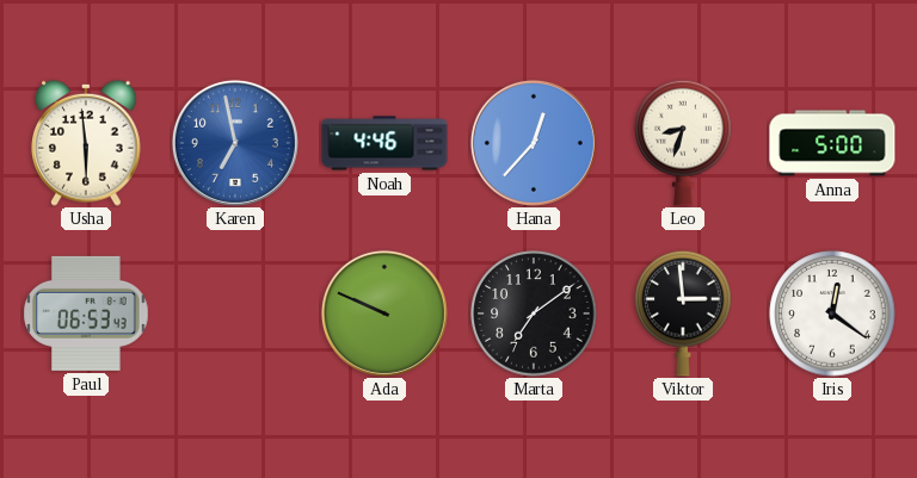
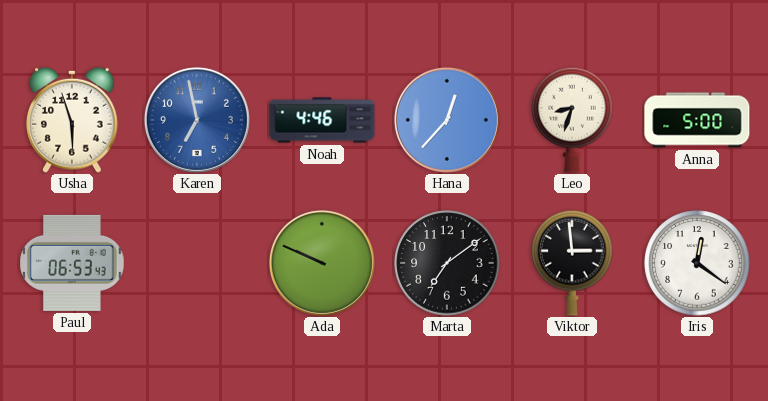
Usha: 5:59 -> 5:57
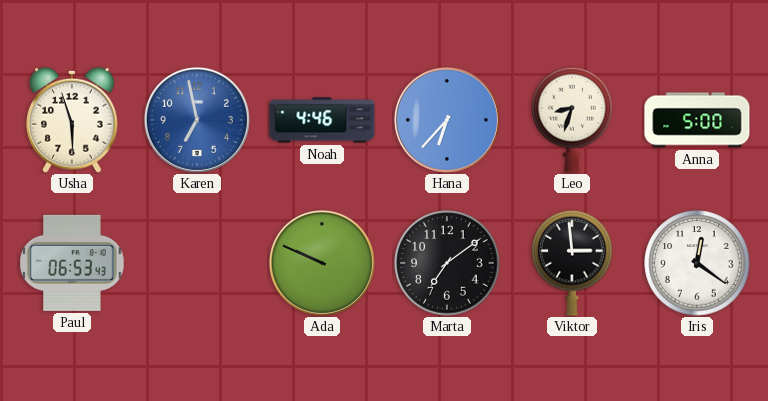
Hana: 12:37 -> 6:37
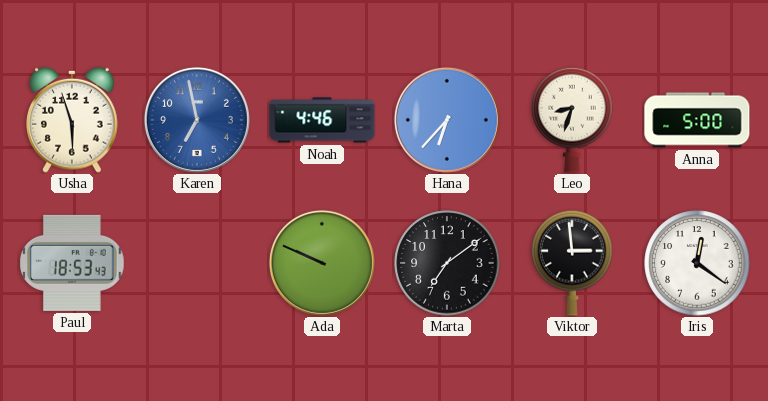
Paul: 06:53 -> 18:53
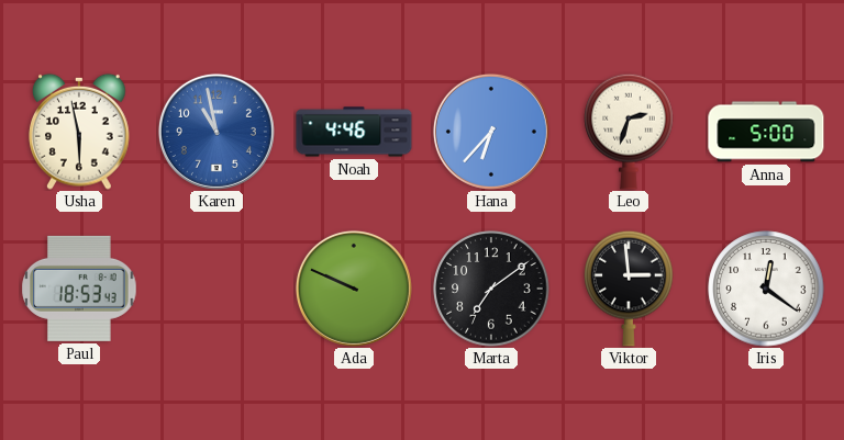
Usha: 5:57 -> 5:58
Karen: 6:58 -> 10:58
Leo: 8:33 -> 2:33
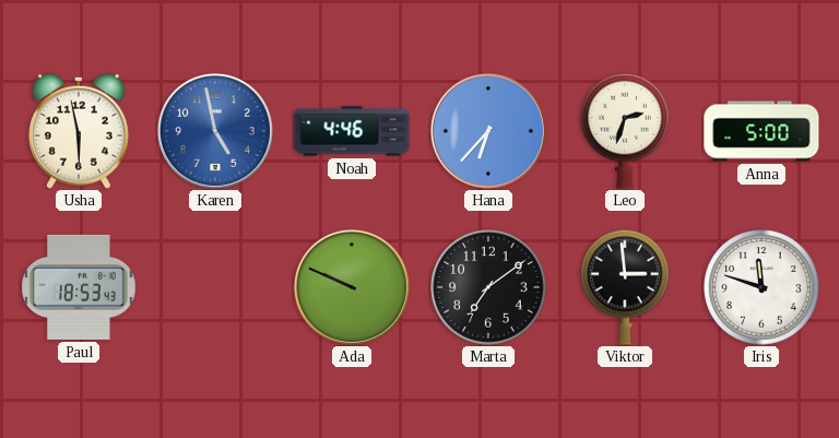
Karen: 10:58 -> 4:58
Iris: 12:21 -> 11:48
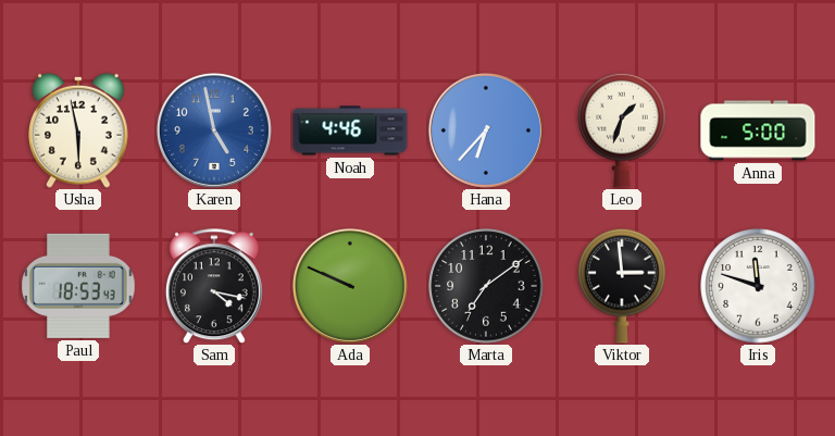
Leo: 2:33 -> 1:33
Sam: none -> 4:17
